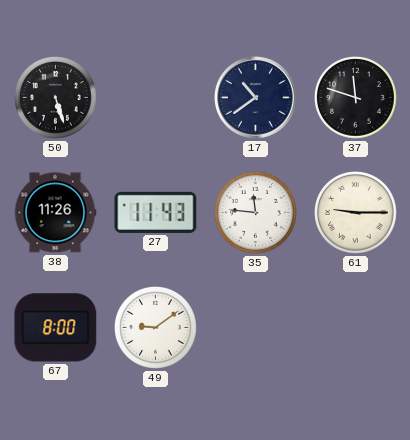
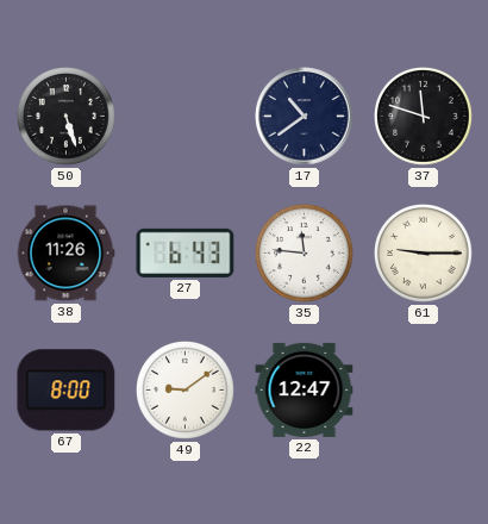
27: 11:43 -> 6:43
22: none -> 12:47
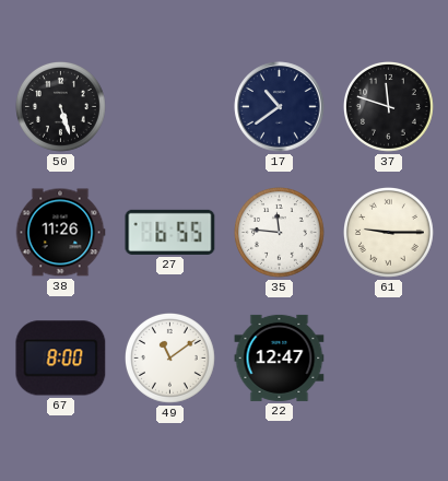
27: 6:43 -> 6:55
49: 9:09 -> 11:09
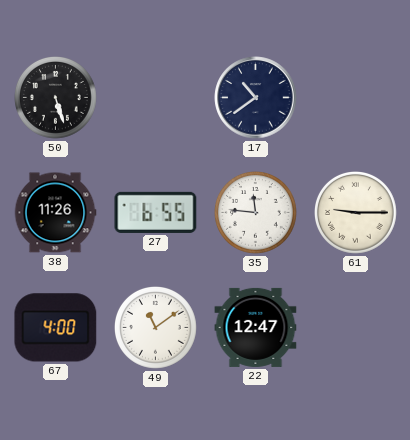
37: 11:48 -> none
67: 8:00 -> 4:00
